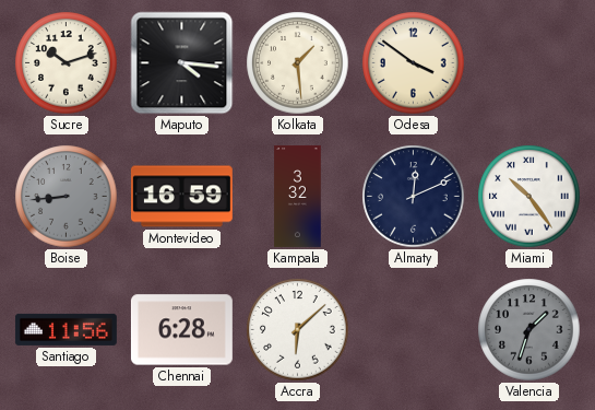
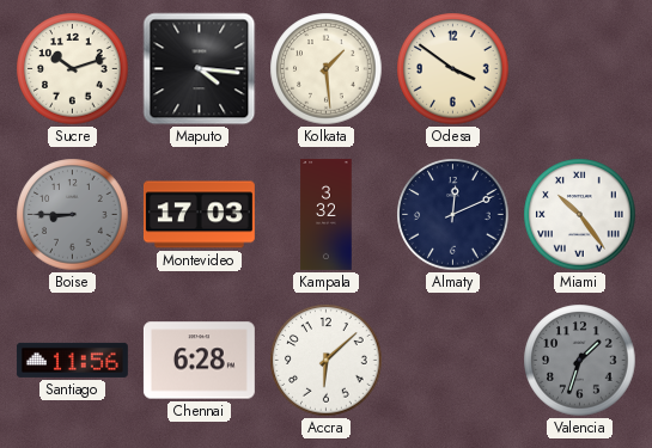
Boise: 8:44 -> 8:45
Montevideo: 16:59 -> 17:03
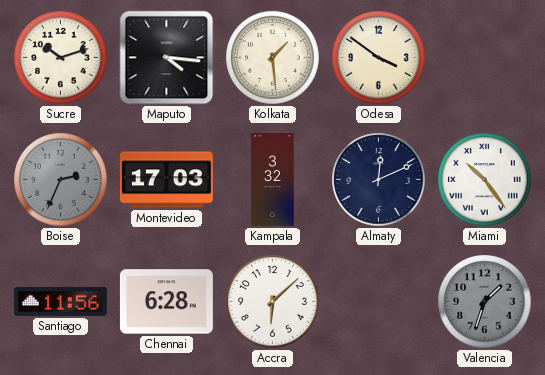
Boise: 8:45 -> 2:34
